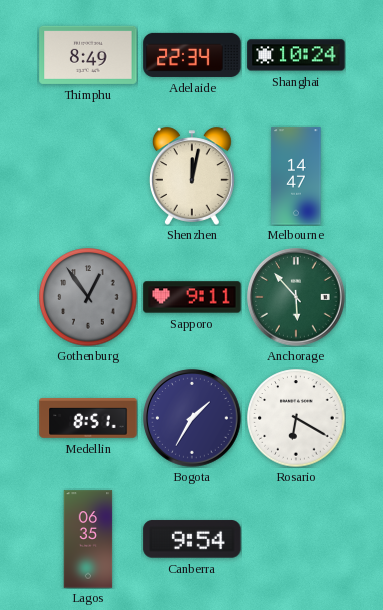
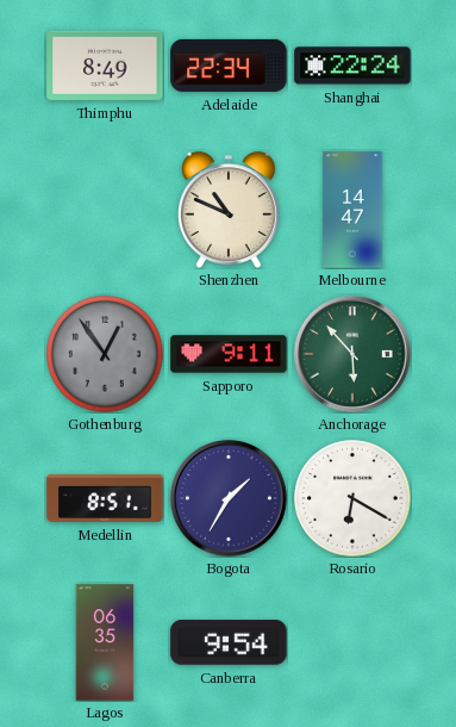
Shanghai: 10:24 -> 22:24
Shenzhen: 12:02 -> 10:49
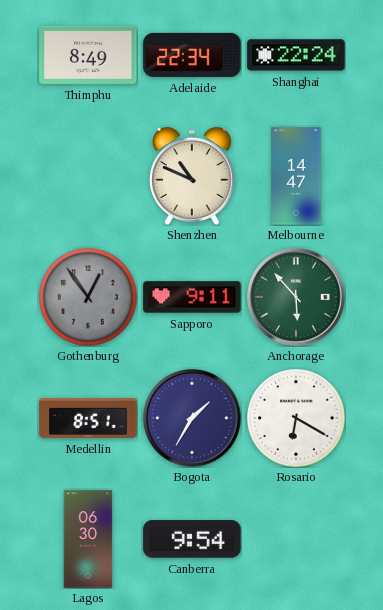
Lagos: 06:35 -> 06:30
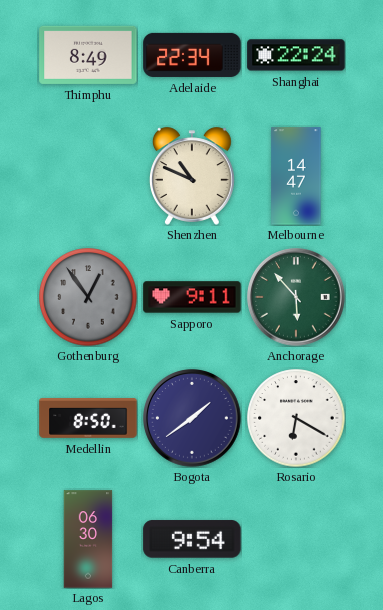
Medellin: 8:51 -> 8:50
Bogota: 1:35 -> 1:39
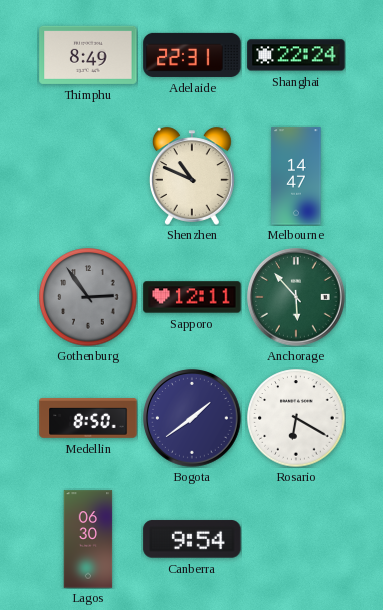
Adelaide: 22:34 -> 22:31
Gothenburg: 12:54 -> 2:54
Sapporo: 9:11 -> 12:11
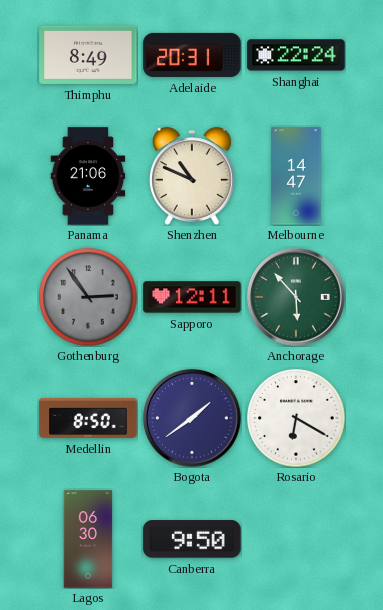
Adelaide: 22:31 -> 20:31
Panama: none -> 21:06
Canberra: 9:54 -> 9:50
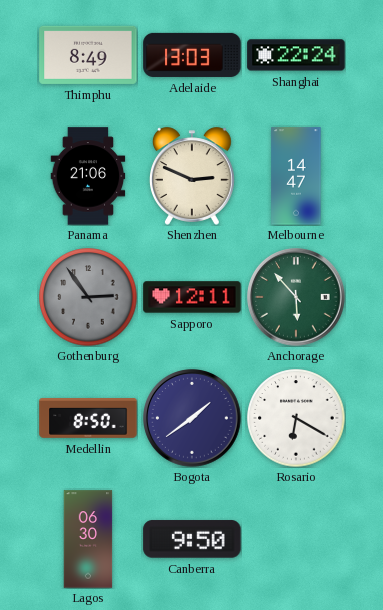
Adelaide: 20:31 -> 13:03
Shenzhen: 10:49 -> 2:49
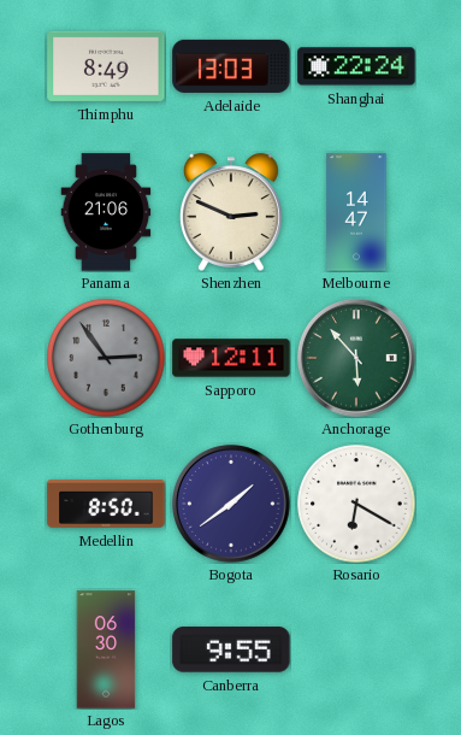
Canberra: 9:50 -> 9:55
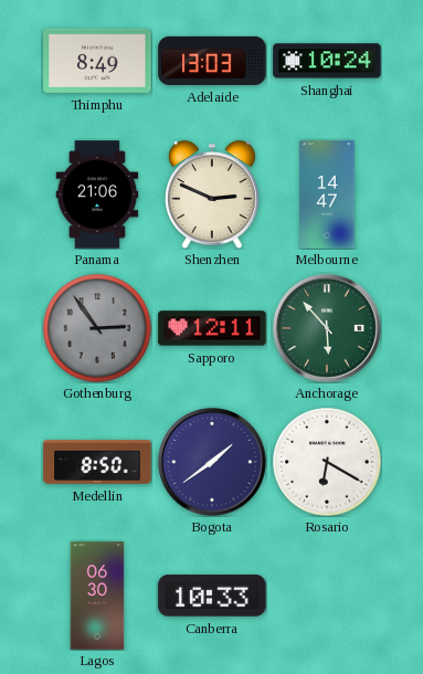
Shanghai: 22:24 -> 10:24
Canberra: 9:55 -> 10:33
